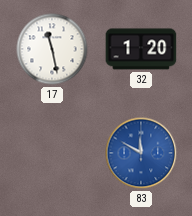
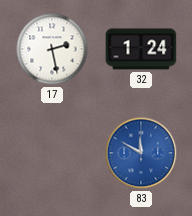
17: 11:28 -> 2:28
32: 1:20 -> 1:24
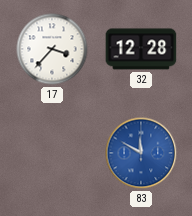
17: 2:28 -> 3:37
32: 1:24 -> 12:28
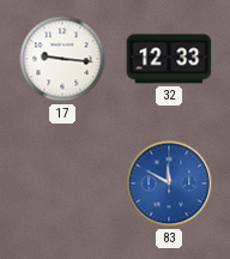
17: 3:37 -> 9:16
32: 12:28 -> 12:33
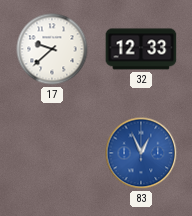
17: 9:16 -> 9:38
83: 11:50 -> 12:56
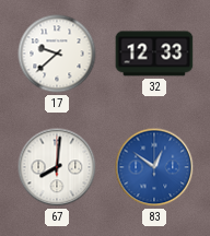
67: none -> 8:01
83: 12:56 -> 12:51
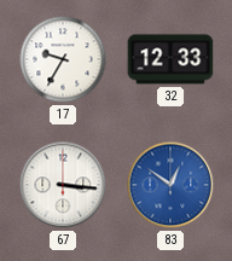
17: 9:38 -> 9:35
67: 8:01 -> 3:16
